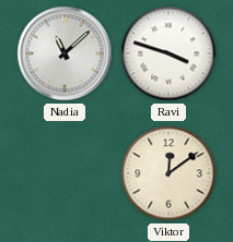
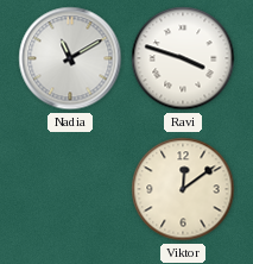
Nadia: 11:08 -> 11:10
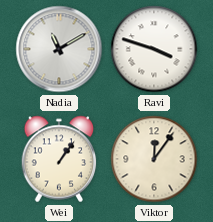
Wei: none -> 1:06
Viktor: 12:09 -> 12:06
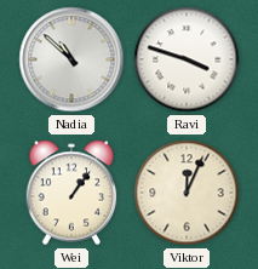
Nadia: 11:10 -> 10:52
Viktor: 12:06 -> 12:04
